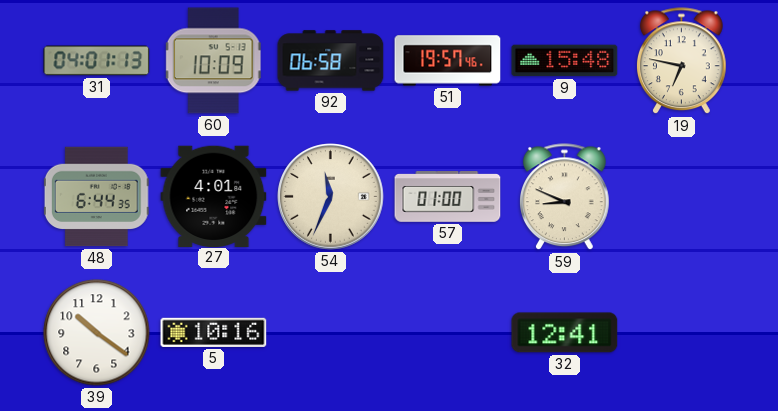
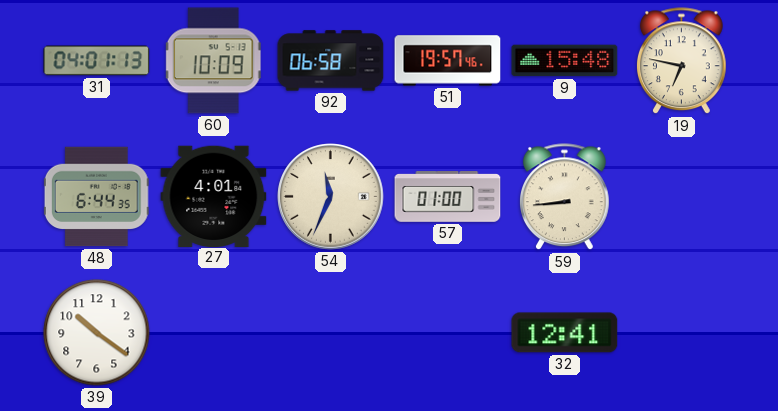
59: 8:49 -> 8:44
5: 10:16 -> none
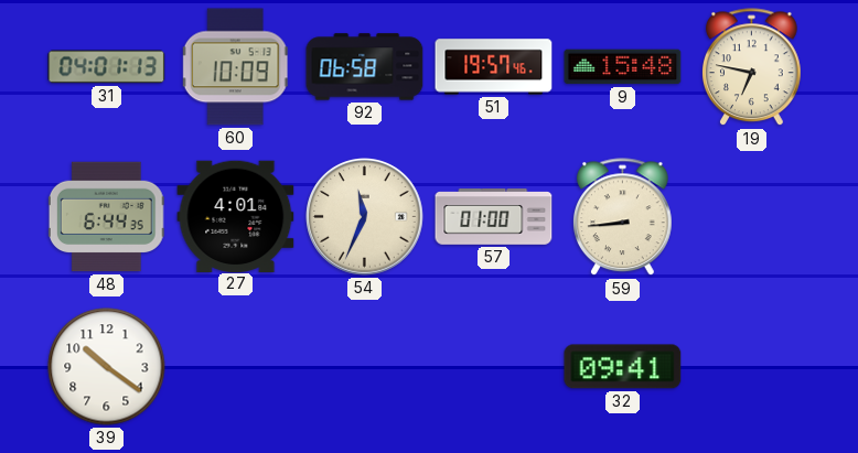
32: 12:41 -> 09:41
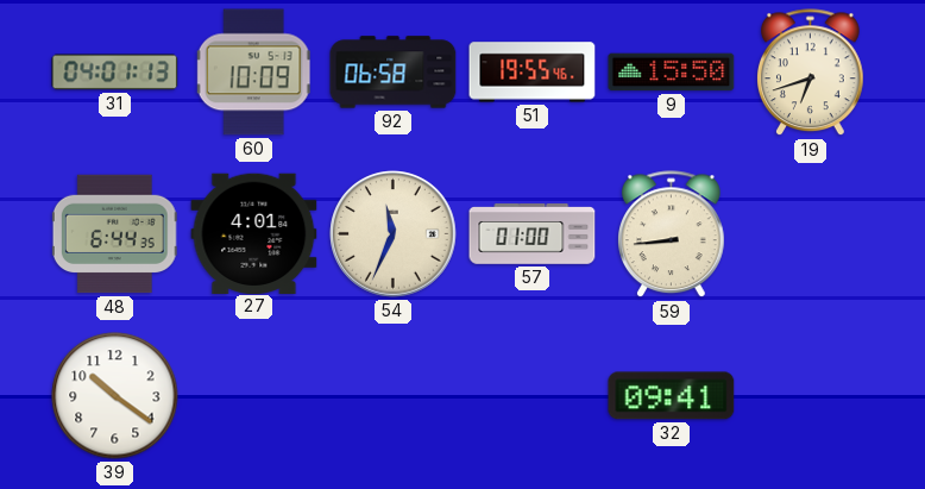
51: 19:57 -> 19:55
9: 15:48 -> 15:50
19: 6:47 -> 6:42
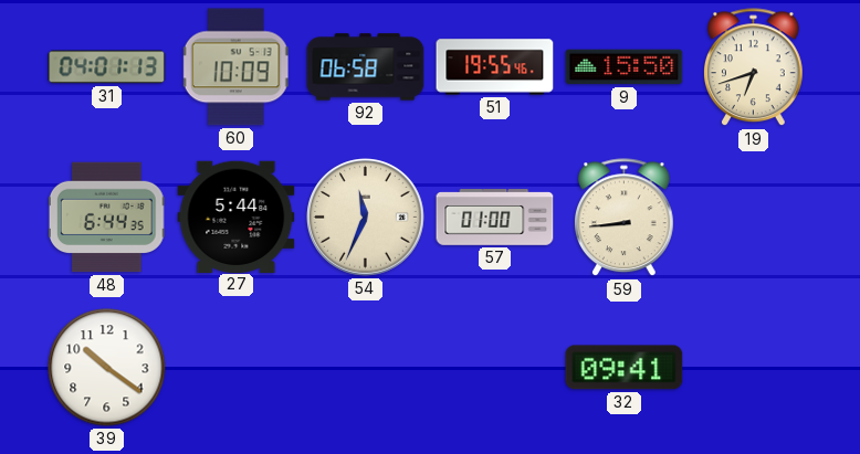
27: 4:01 -> 5:44
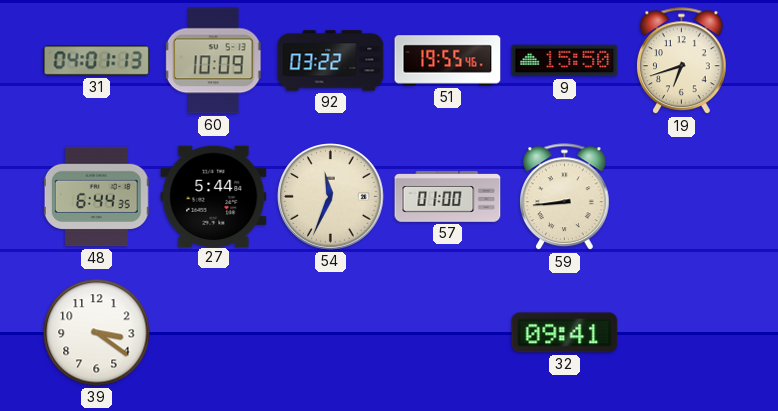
92: 06:58 -> 03:22
39: 10:21 -> 3:21
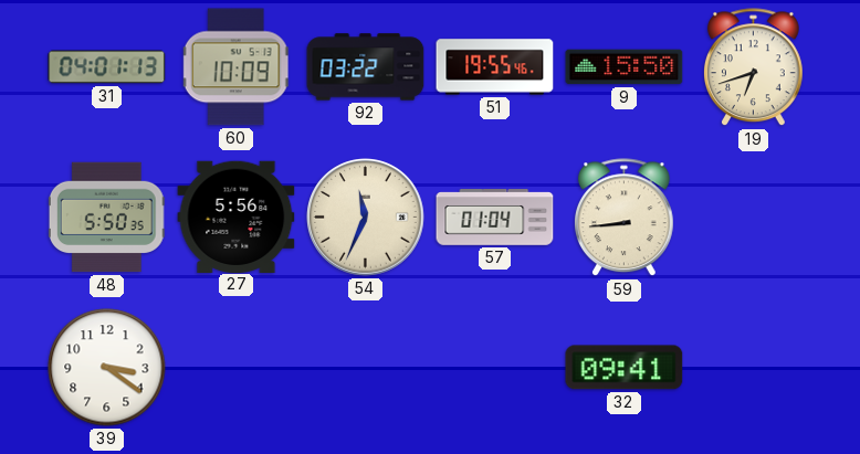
48: 6:44 -> 5:50
27: 5:44 -> 5:56
57: 01:00 -> 01:04
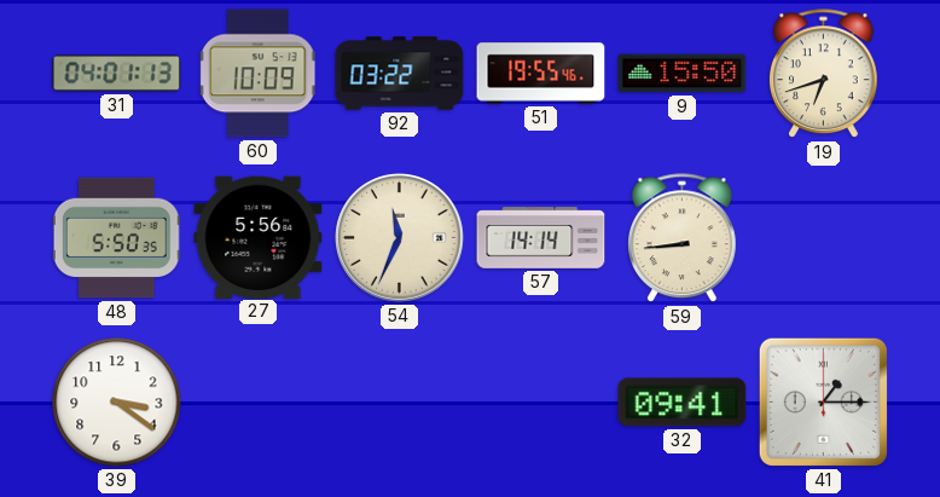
57: 01:04 -> 14:14
41: none -> 1:15
